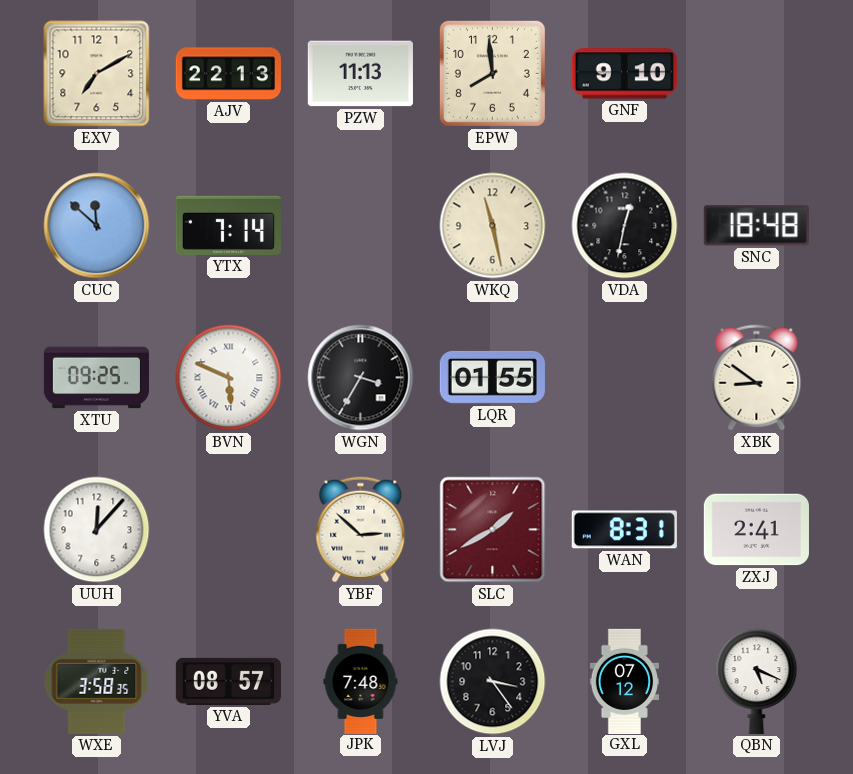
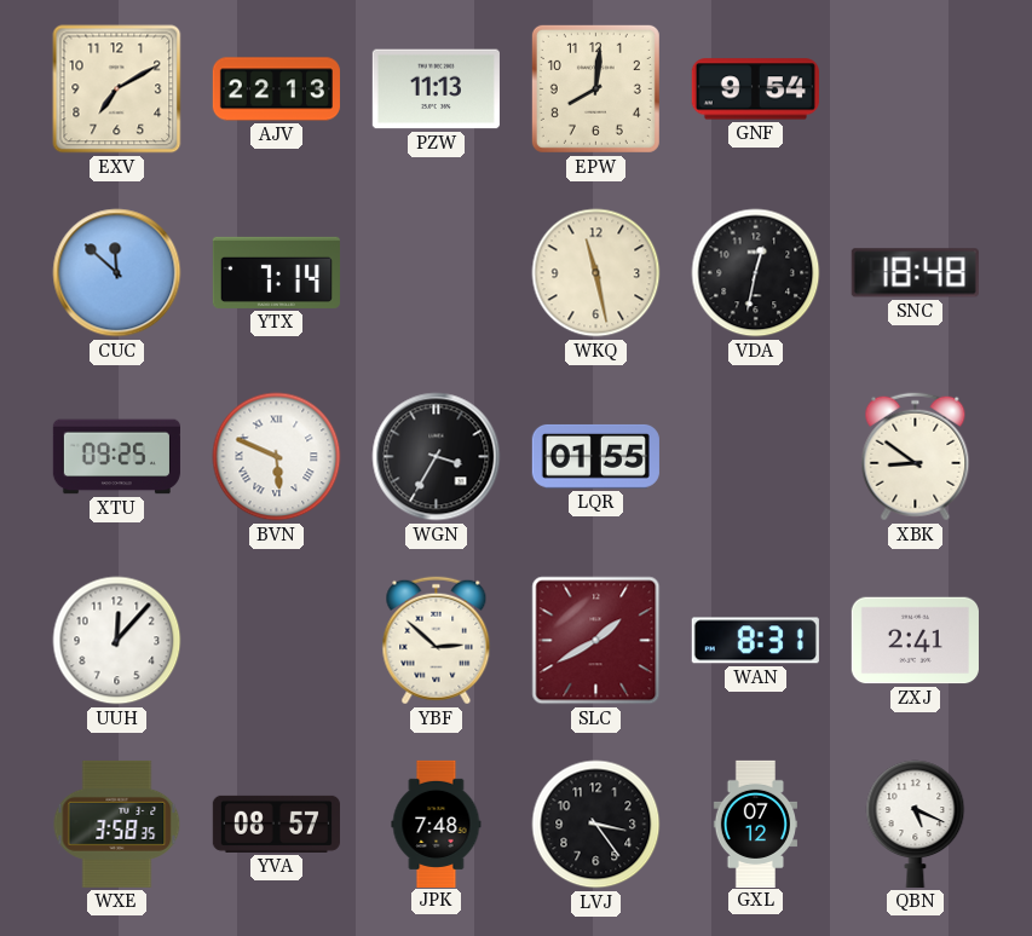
EPW: 7:59 -> 8:01
GNF: 9:10 -> 9:54
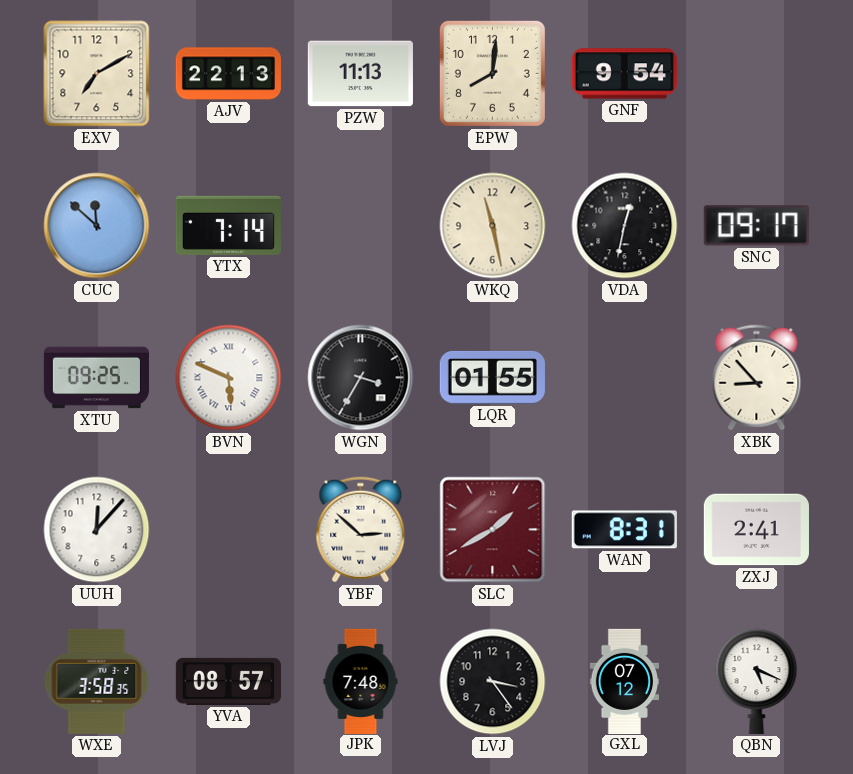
SNC: 18:48 -> 09:17
XBK: 8:51 -> 8:53
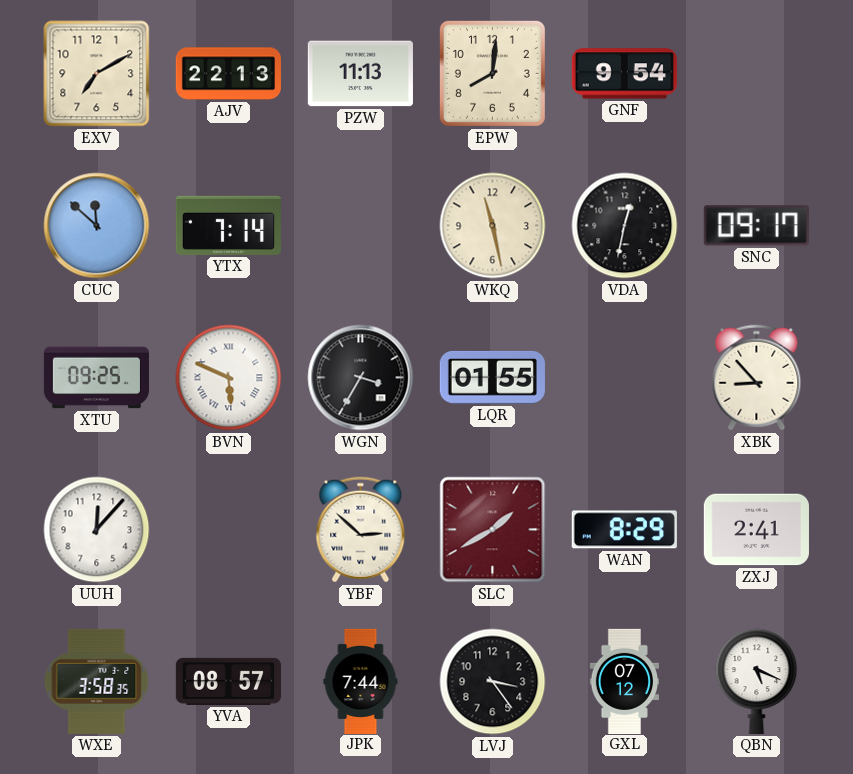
WAN: 8:31 -> 8:29
JPK: 7:48 -> 7:44
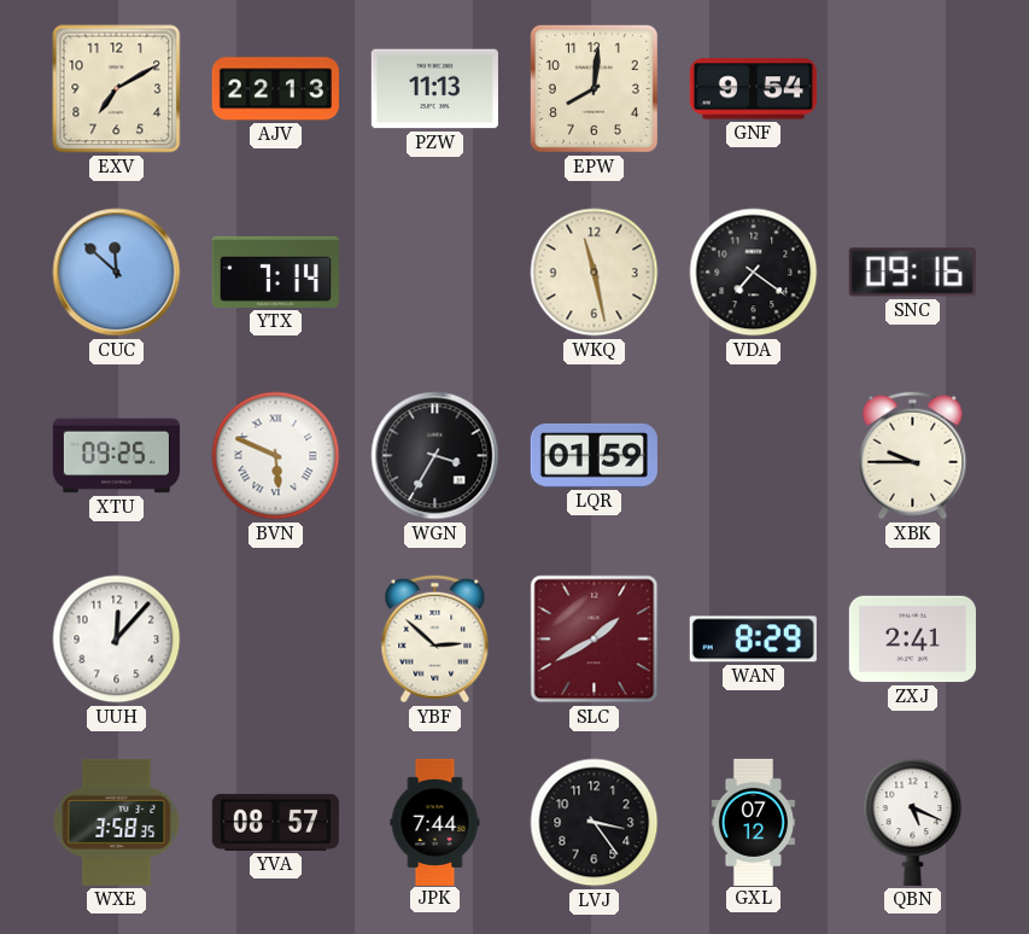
VDA: 12:32 -> 7:21
SNC: 09:17 -> 09:16
LQR: 01:55 -> 01:59
XBK: 8:53 -> 9:45
